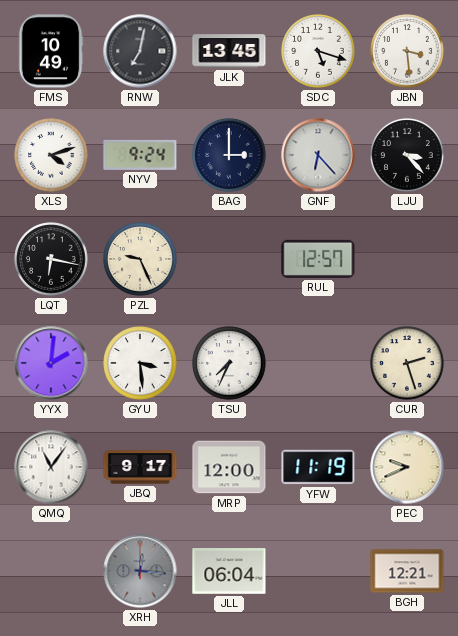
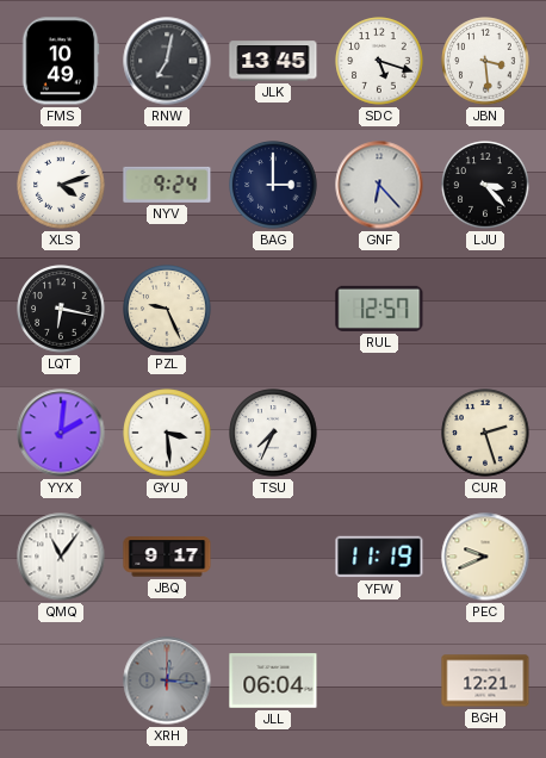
MRP: 12:00 -> none
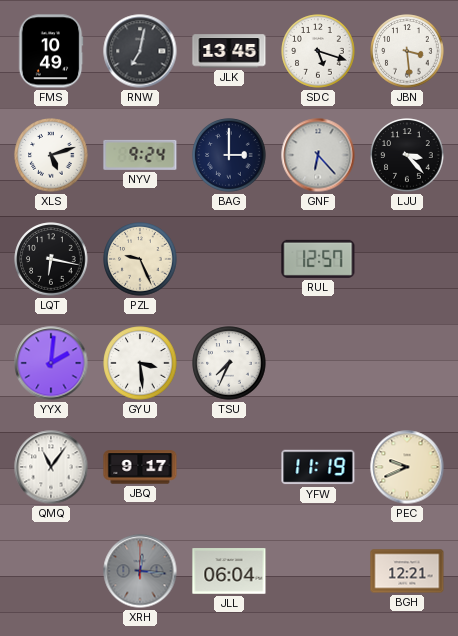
XLS: 4:12 -> 5:12
CUR: 2:27 -> none
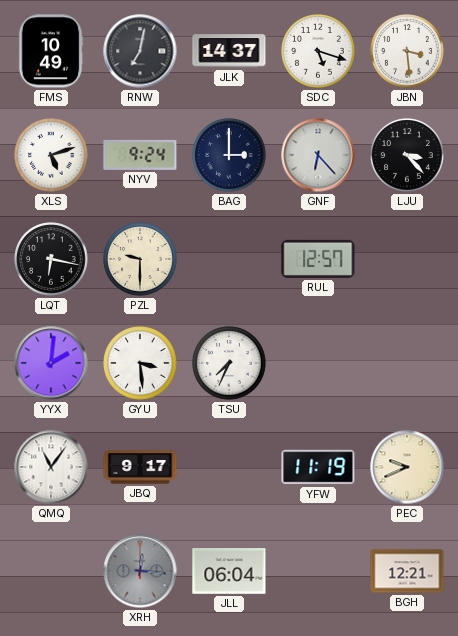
JLK: 13:45 -> 14:37
PZL: 9:26 -> 9:30
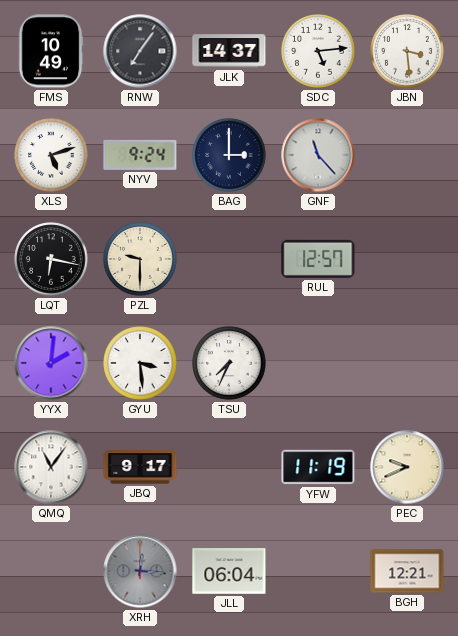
RNW: 7:02 -> 7:06
SDC: 5:18 -> 5:14
GNF: 6:23 -> 11:23
LJU: 3:23 -> none
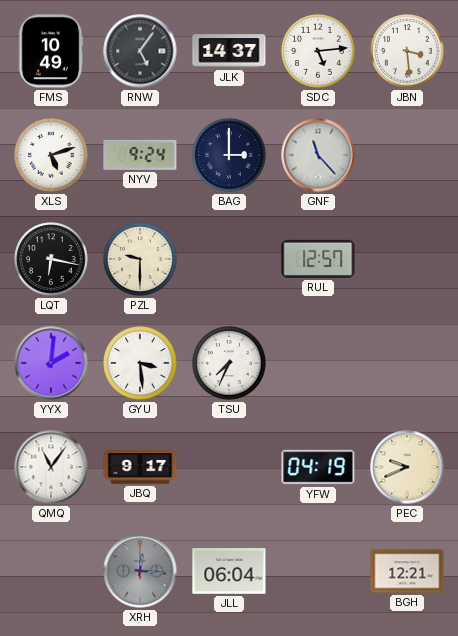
RNW: 7:06 -> 5:06
YFW: 11:19 -> 04:19
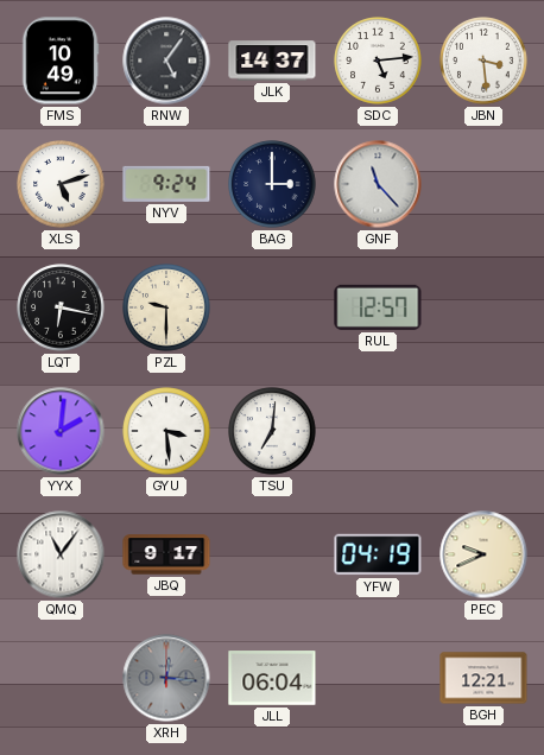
TSU: 7:34 -> 7:01
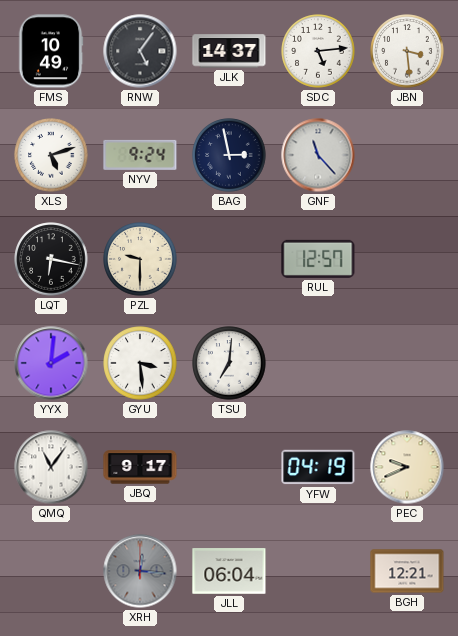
BAG: 3:00 -> 2:58
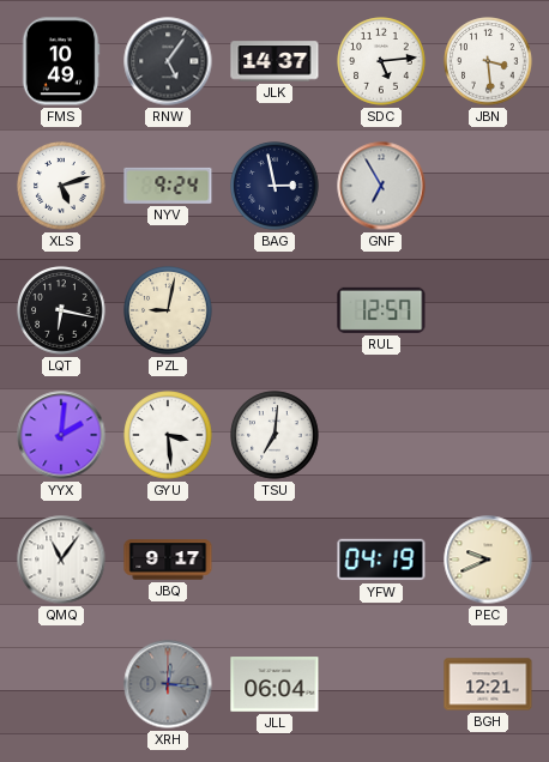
GNF: 11:23 -> 6:55
PZL: 9:30 -> 9:02
